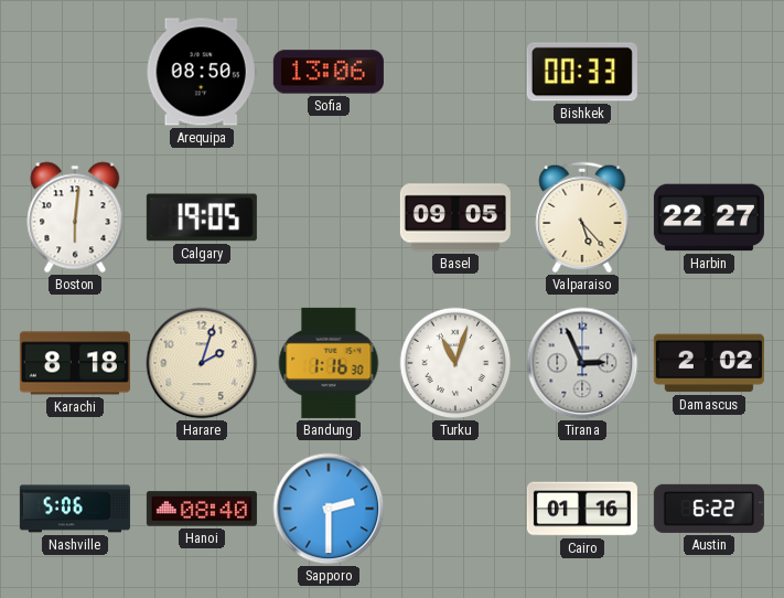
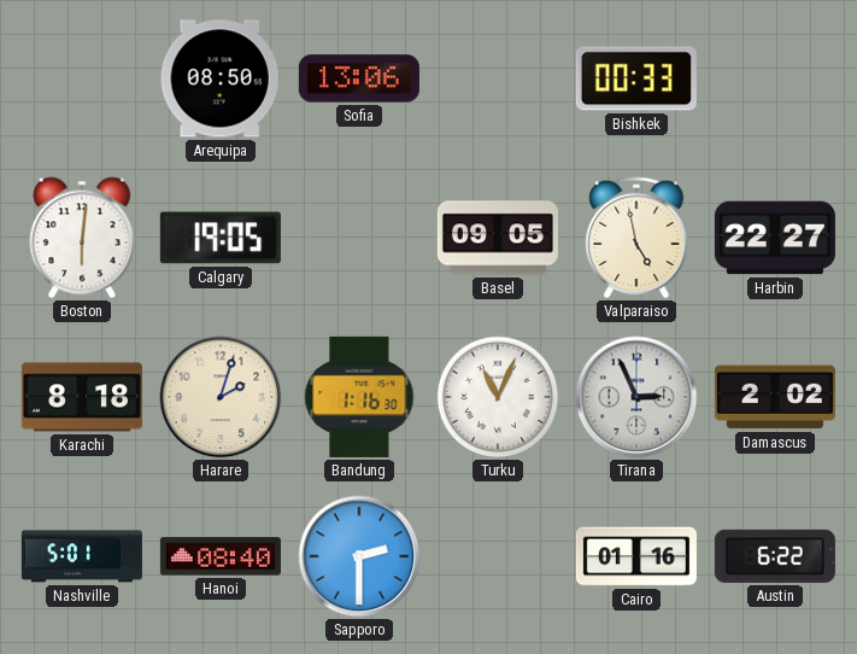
Valparaiso: 5:23 -> 4:58
Turku: 11:03 -> 11:04
Nashville: 5:06 -> 5:01
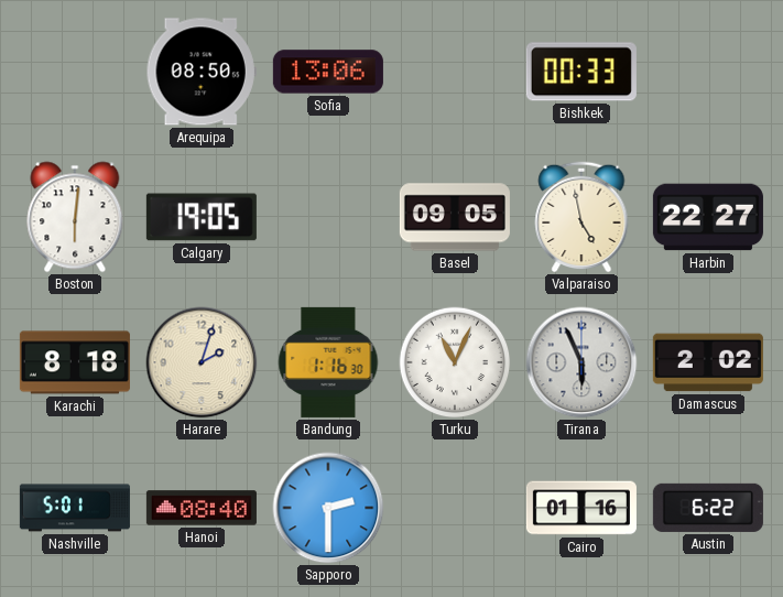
Tirana: 2:56 -> 5:56
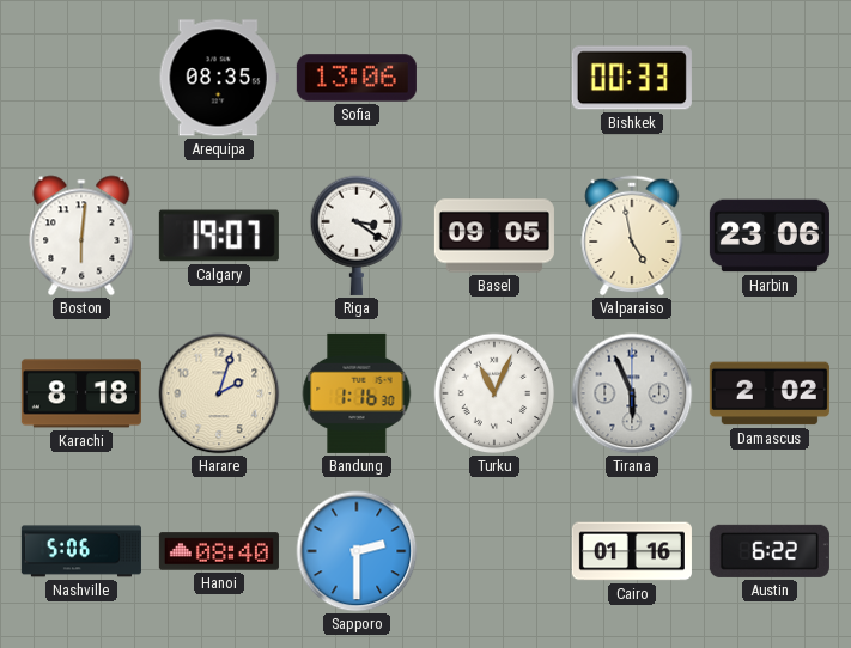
Arequipa: 08:50 -> 08:35
Calgary: 19:05 -> 19:07
Riga: none -> 3:21
Harbin: 22:27 -> 23:06
Nashville: 5:01 -> 5:06
